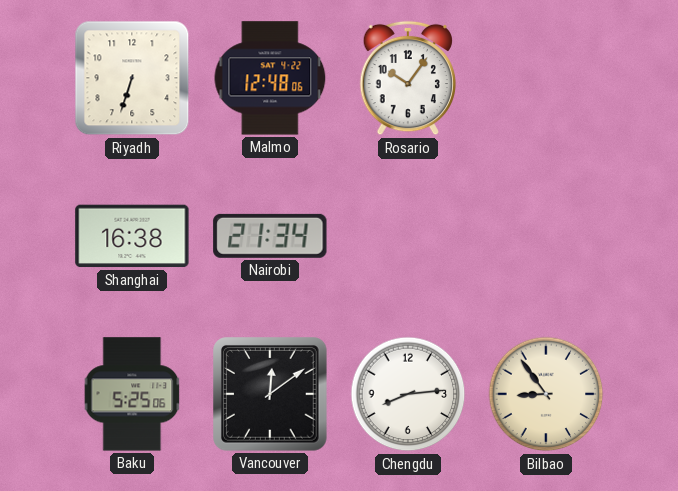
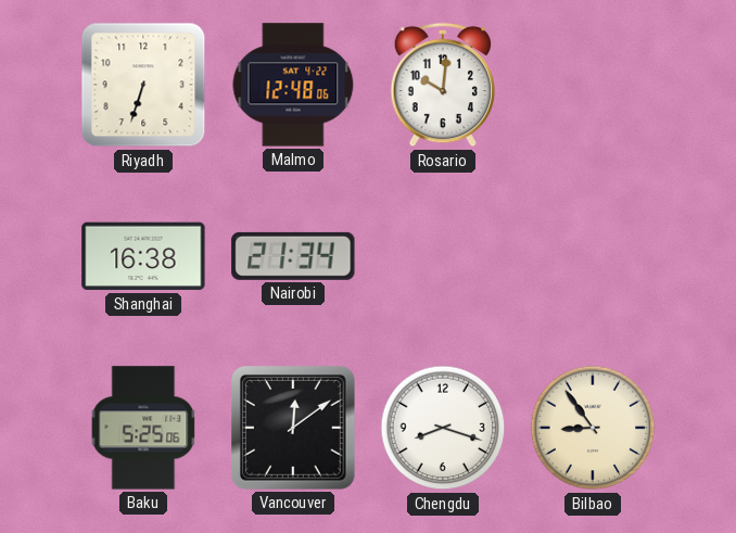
Rosario: 10:06 -> 10:01
Chengdu: 8:14 -> 8:18
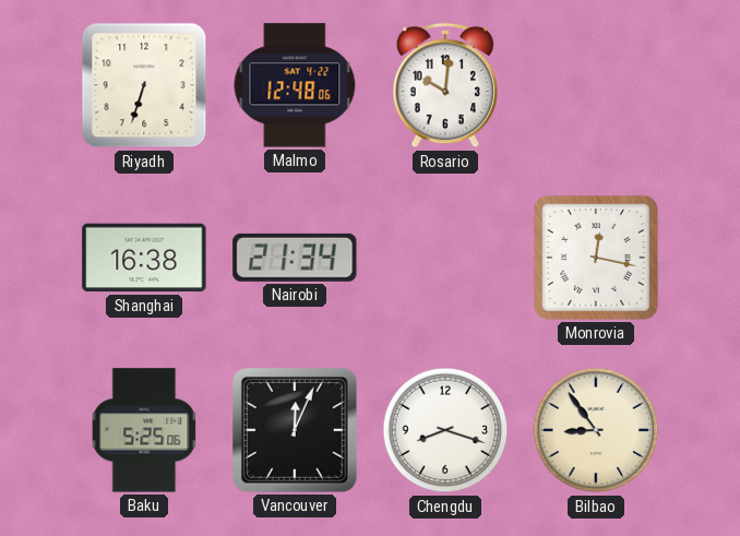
Monrovia: none -> 12:17
Vancouver: 12:09 -> 12:04
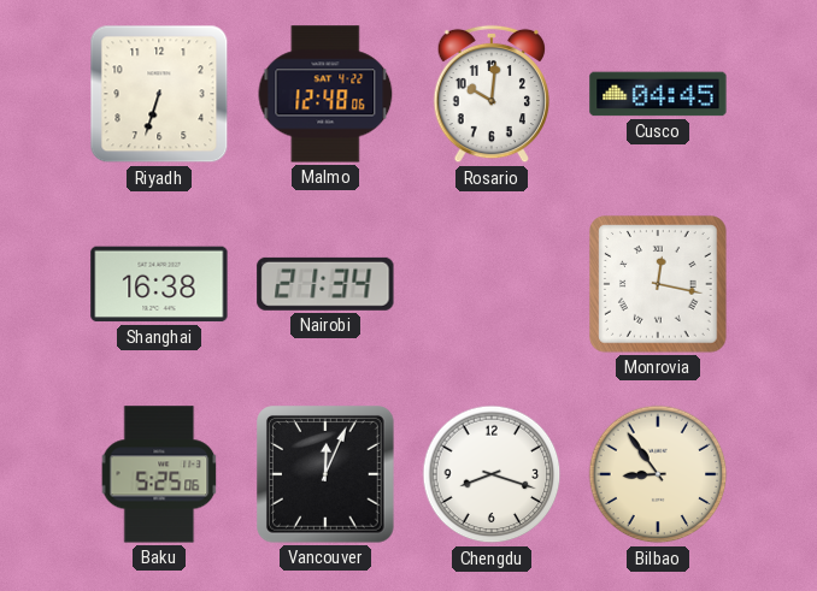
Cusco: none -> 04:45
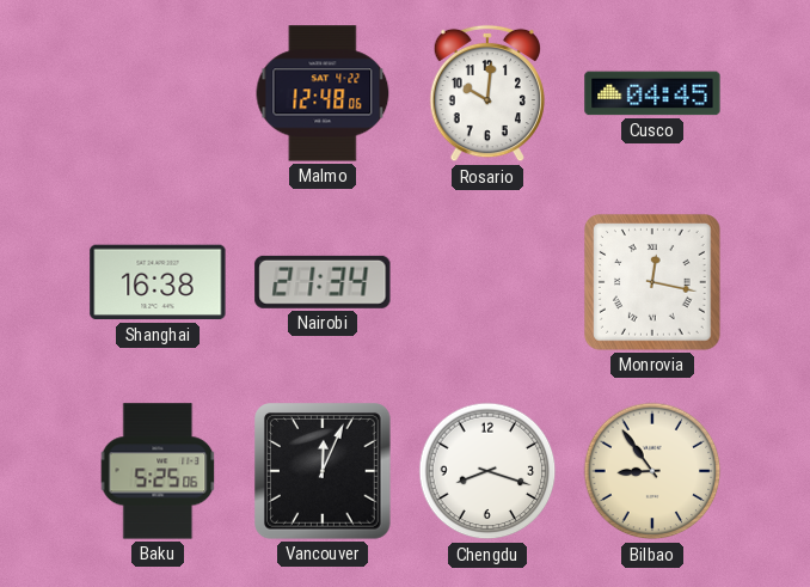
Riyadh: 6:33 -> none
